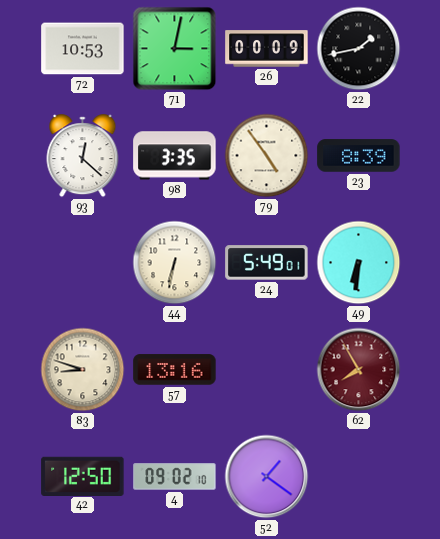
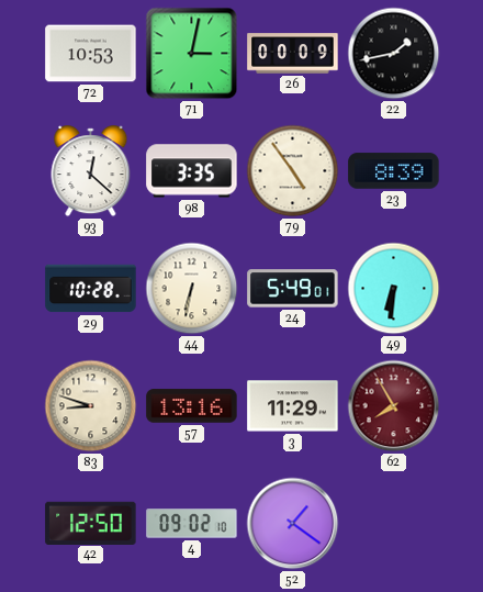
29: none -> 10:28
3: none -> 11:29
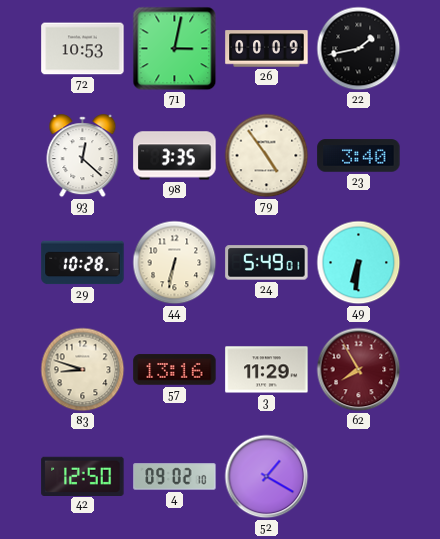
23: 8:39 -> 3:40
52: 1:21 -> 1:20
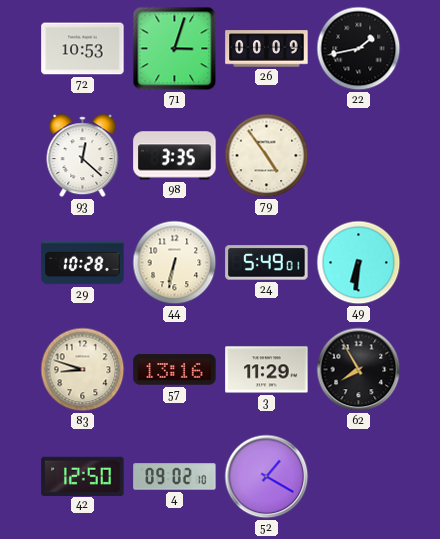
71: 3:02 -> 3:03
23: 3:40 -> none
62 dial: burgundy -> black
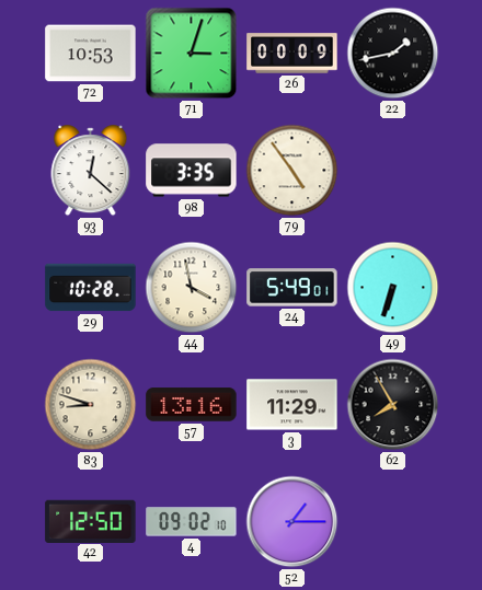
44: 6:32 -> 3:58
49: 6:31 -> 6:33
52: 1:20 -> 1:15
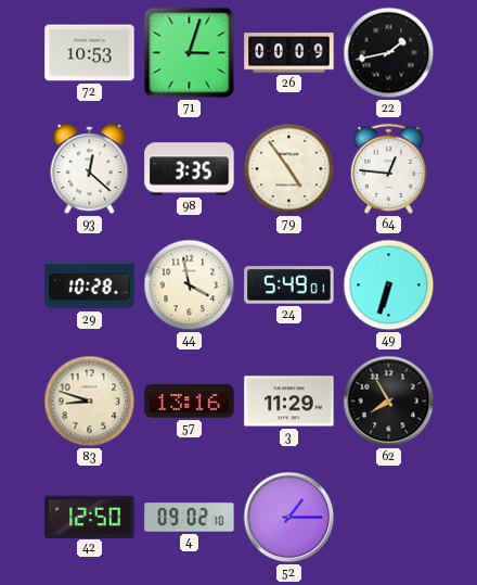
64: none -> 12:46
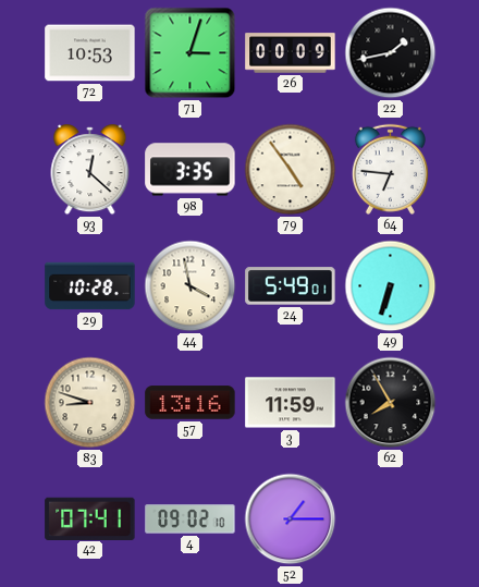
64: 12:46 -> 6:46
3: 11:29 -> 11:59
42: 12:50 -> 07:41
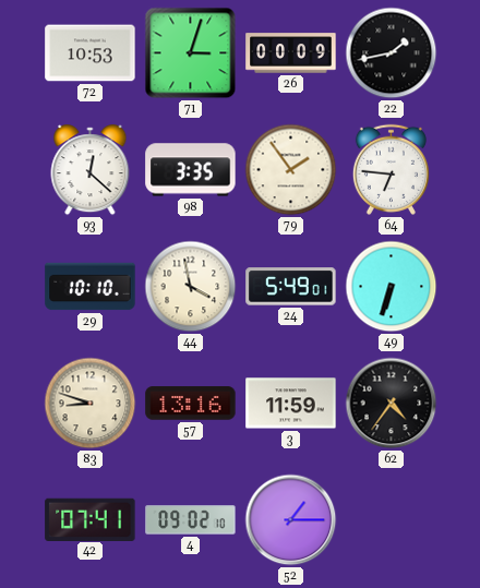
79: 4:54 -> 1:54
29: 10:28 -> 10:10
62: 7:55 -> 4:36
